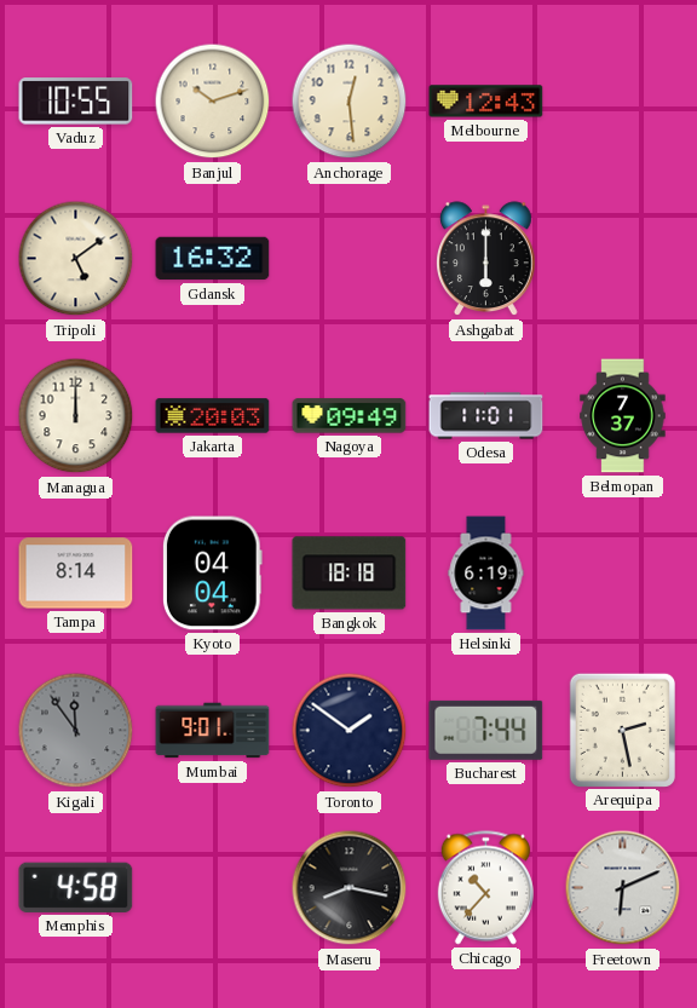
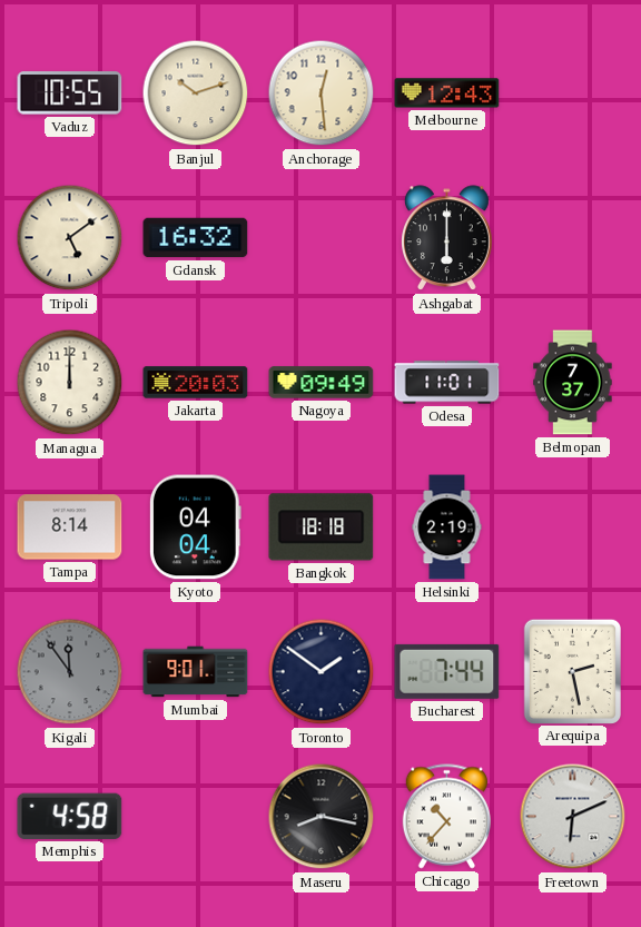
Helsinki: 6:19 -> 2:19
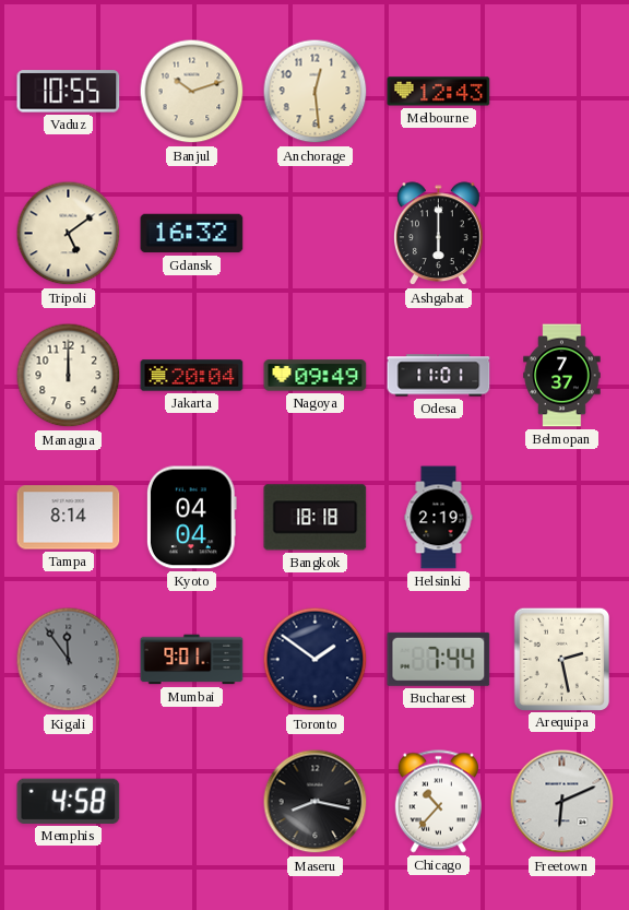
Jakarta: 20:03 -> 20:04
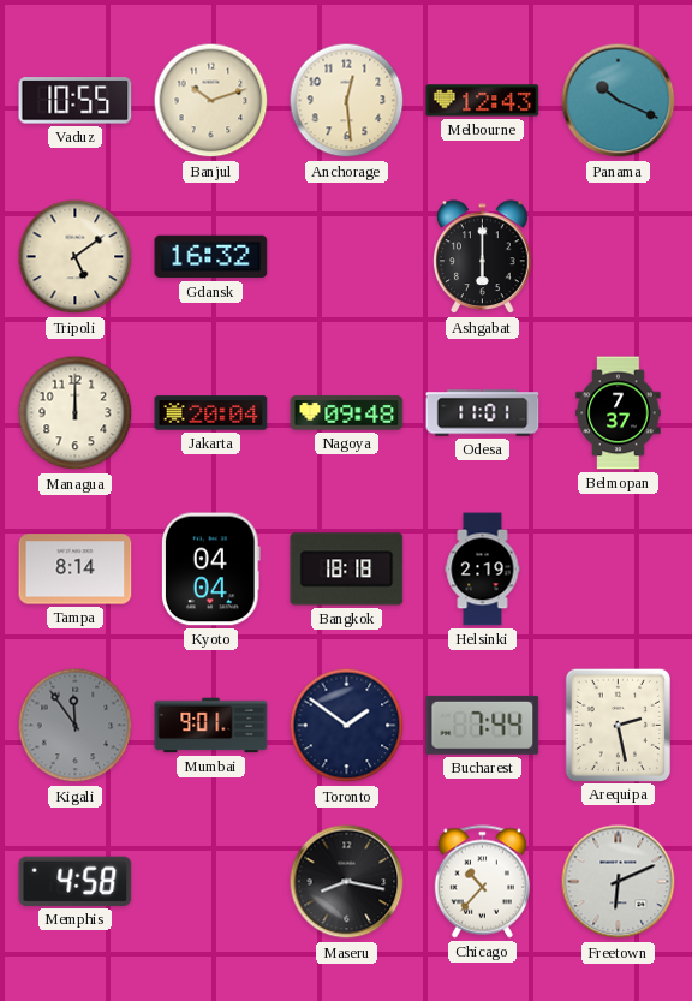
Panama: none -> 10:19
Nagoya: 09:49 -> 09:48
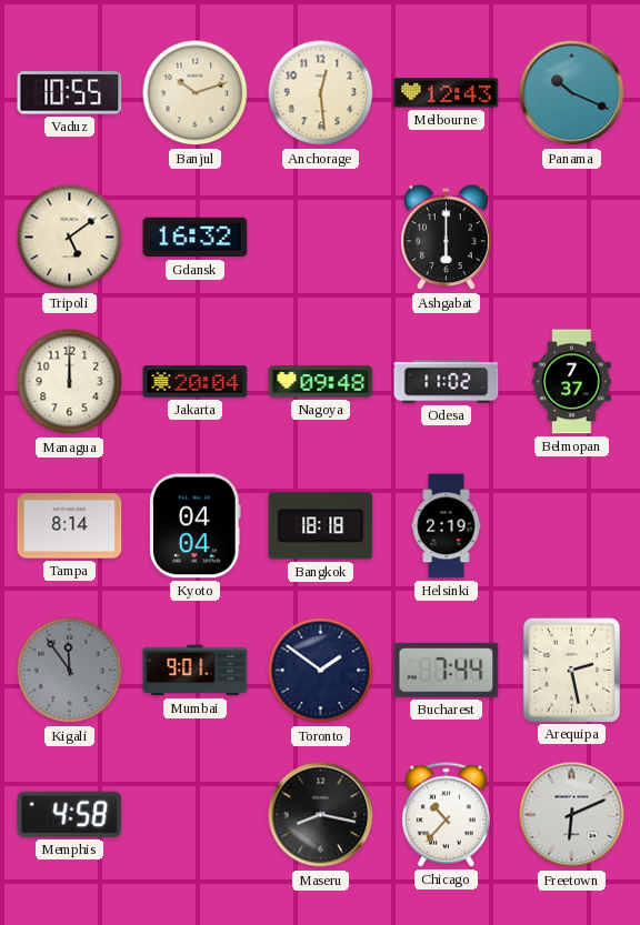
Odesa: 11:01 -> 11:02
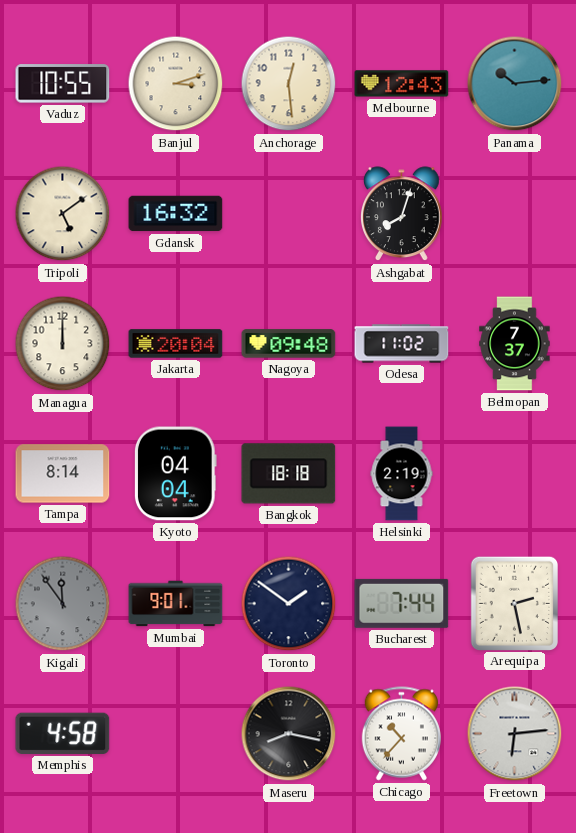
Banjul: 10:12 -> 3:12
Panama: 10:19 -> 10:14
Ashgabat: 6:00 -> 8:03
Freetown: 6:11 -> 6:14
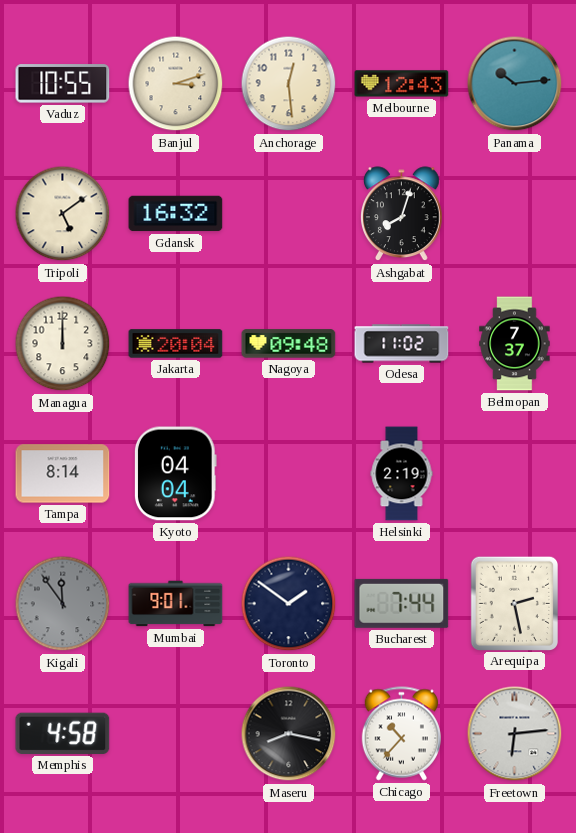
Bangkok: 18:18 -> none
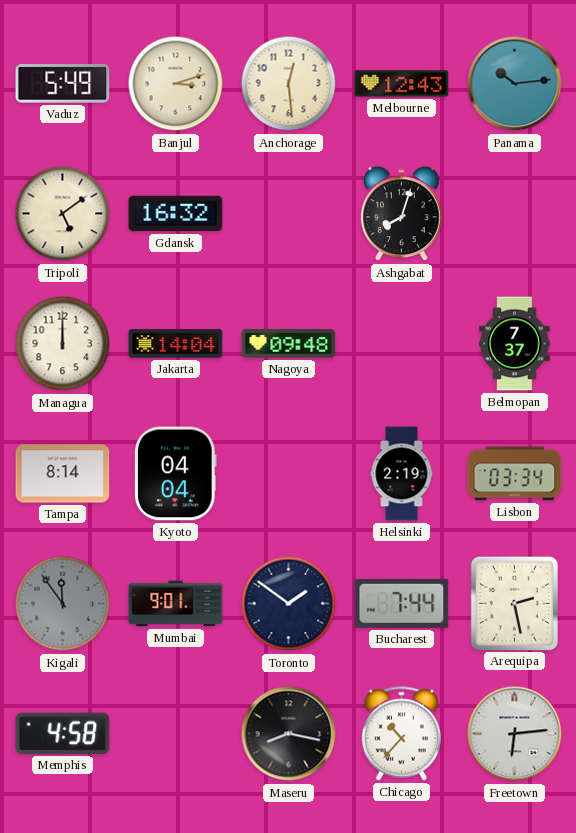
Vaduz: 10:55 -> 5:49
Jakarta: 20:04 -> 14:04
Odesa: 11:02 -> none
Lisbon: none -> 03:34
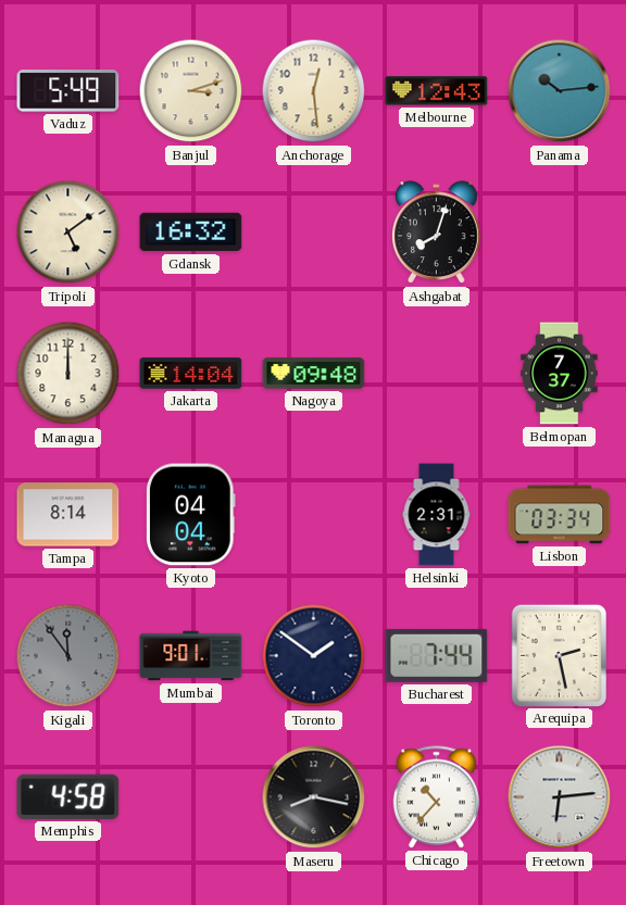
Helsinki: 2:19 -> 2:31
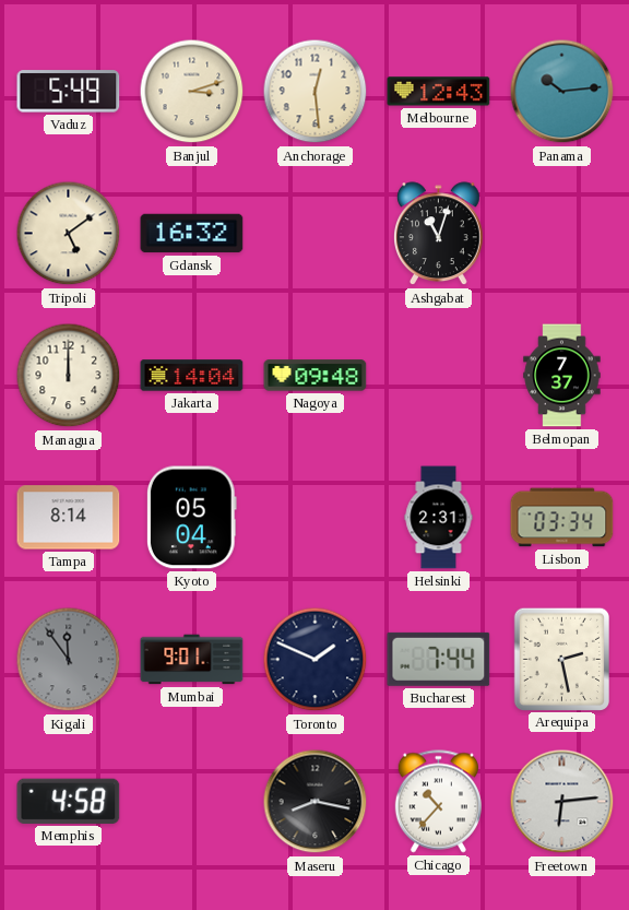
Ashgabat: 8:03 -> 11:03
Kyoto: 04:04 -> 05:04
Toronto: 1:51 -> 1:49
